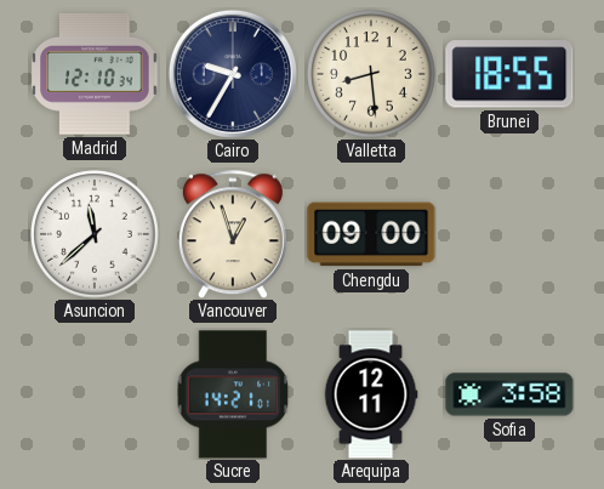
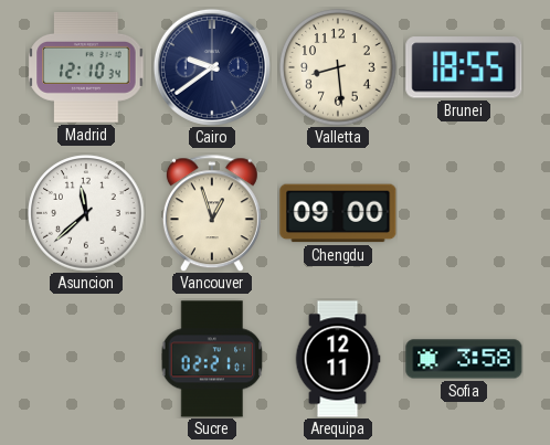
Cairo: 9:35 -> 9:39
Sucre: 14:21 -> 02:21
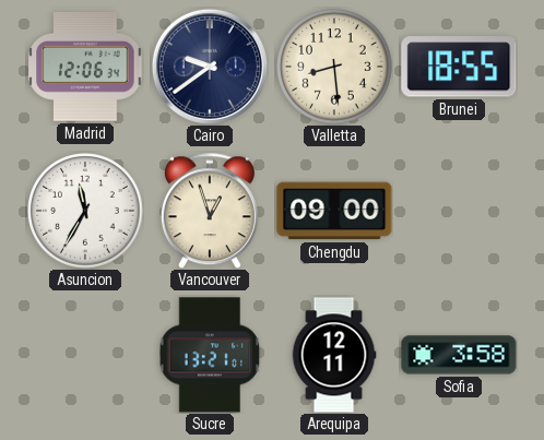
Madrid: 12:10 -> 12:06
Asuncion: 11:38 -> 11:35
Sucre: 02:21 -> 13:21
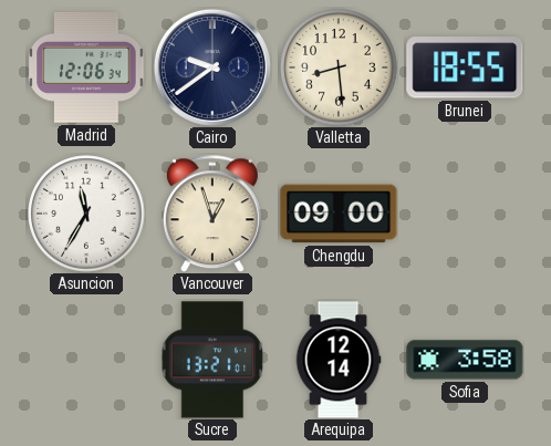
Arequipa: 12:11 -> 12:14
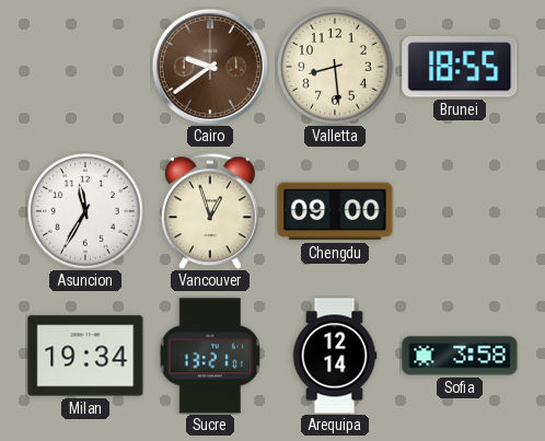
Madrid: 12:06 -> none
Cairo dial: navy -> brown
Milan: none -> 19:34
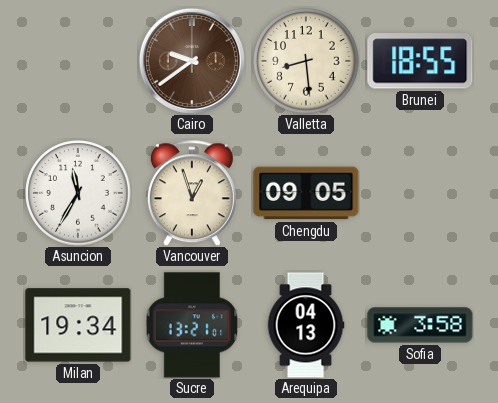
Chengdu: 09:00 -> 09:05
Arequipa: 12:14 -> 04:13
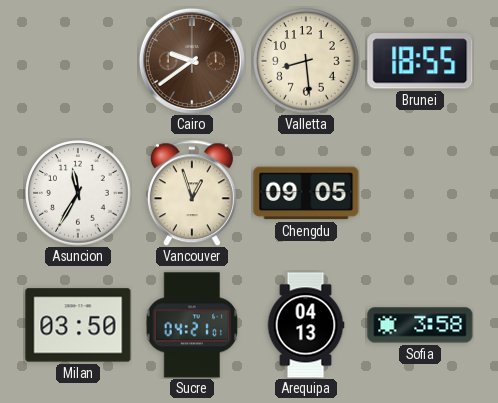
Milan: 19:34 -> 03:50
Sucre: 13:21 -> 04:21
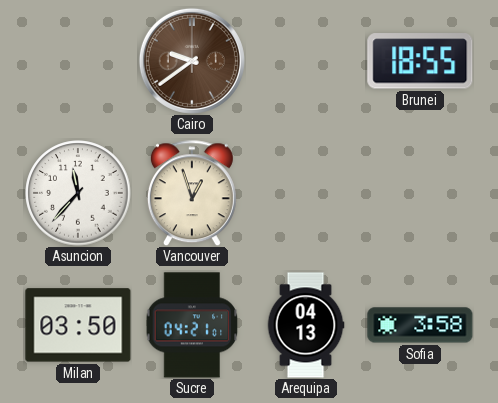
Valletta: 8:29 -> none
Asuncion: 11:35 -> 11:37
Chengdu: 09:05 -> none
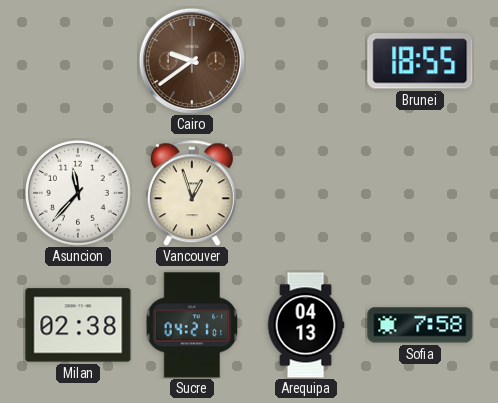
Milan: 03:50 -> 02:38
Sofia: 3:58 -> 7:58
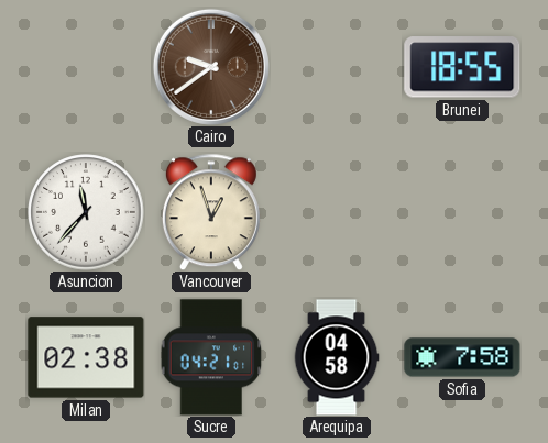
Arequipa: 04:13 -> 04:58
